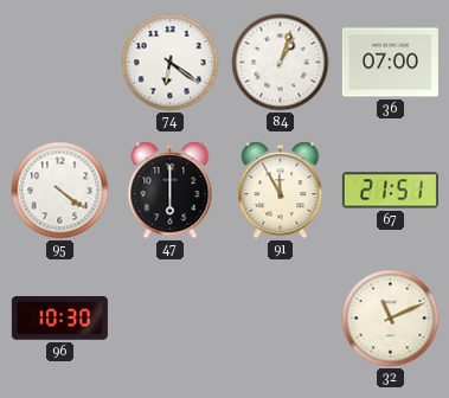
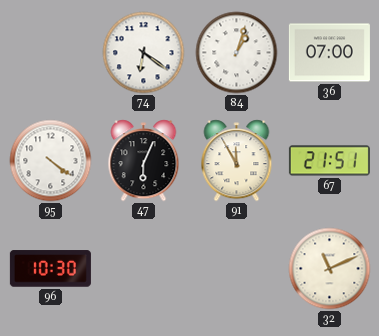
47: 6:00 -> 6:04
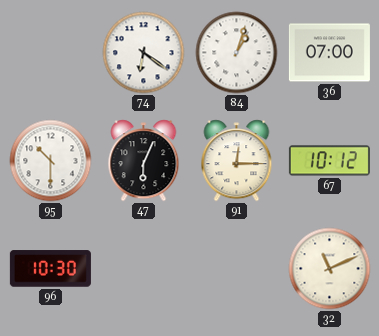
95: 4:21 -> 10:30
91: 11:55 -> 12:15
67: 21:51 -> 10:12
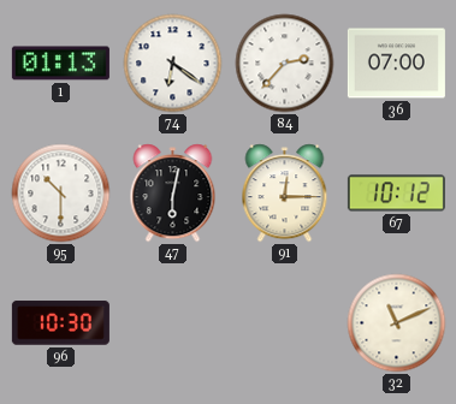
1: none -> 01:13
84: 1:03 -> 2:37
47: 6:04 -> 6:02
